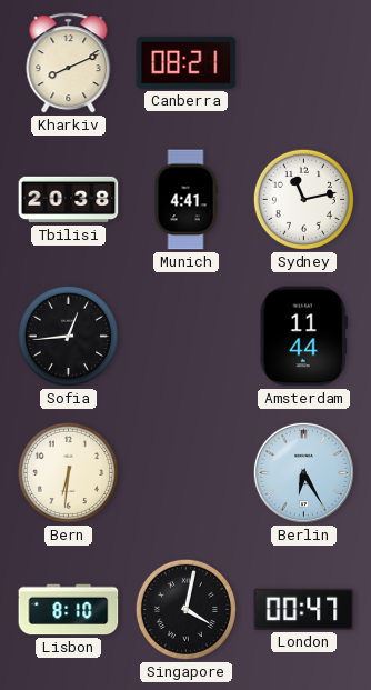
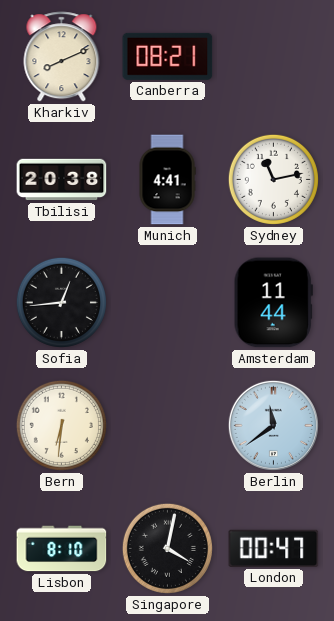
Berlin: 6:25 -> 11:39
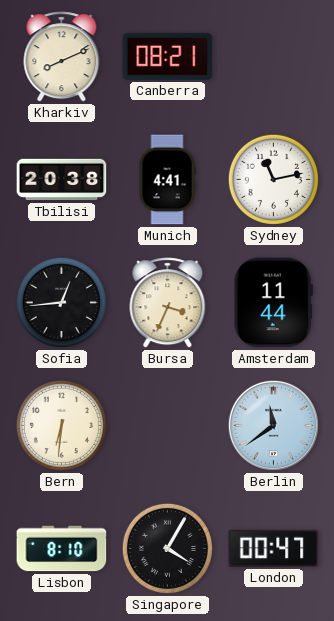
Bursa: none -> 3:34
Singapore: 4:02 -> 4:05
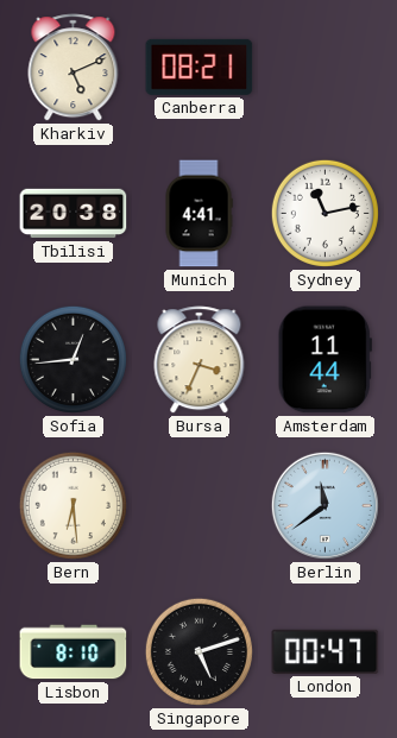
Kharkiv: 8:11 -> 5:11
Bern: 6:31 -> 6:29
Singapore: 4:05 -> 5:12
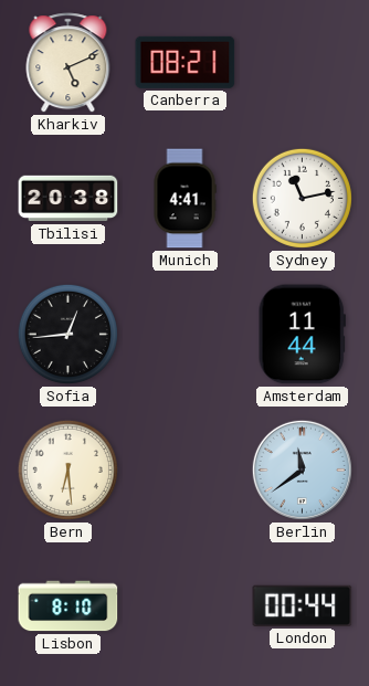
Bursa: 3:34 -> none
Singapore: 5:12 -> none
London: 00:47 -> 00:44
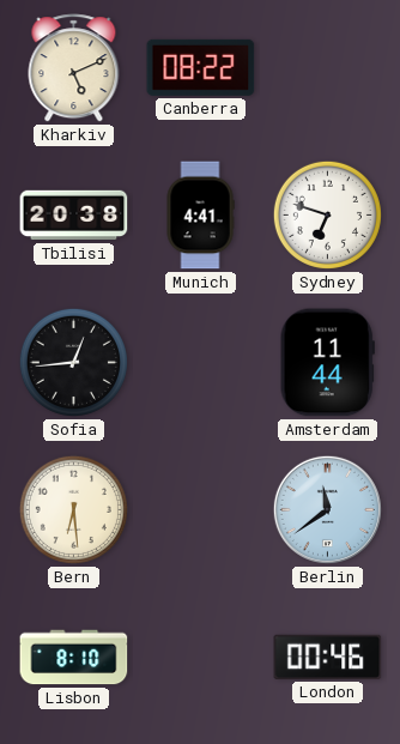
Canberra: 08:21 -> 08:22
Sydney: 11:13 -> 6:48
London: 00:44 -> 00:46
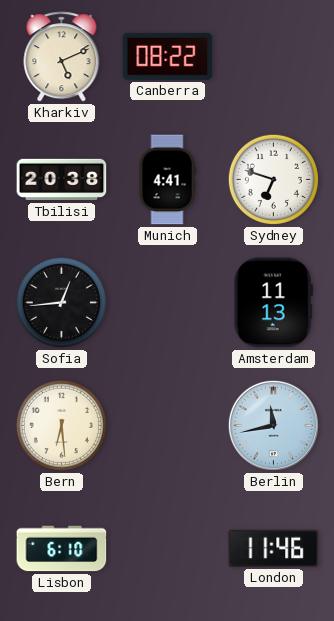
Amsterdam: 11:44 -> 11:13
Berlin: 11:39 -> 11:43
Lisbon: 8:10 -> 6:10
London: 00:46 -> 11:46
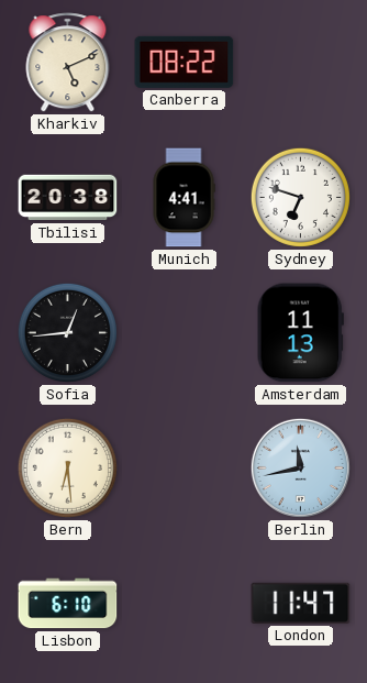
London: 11:46 -> 11:47
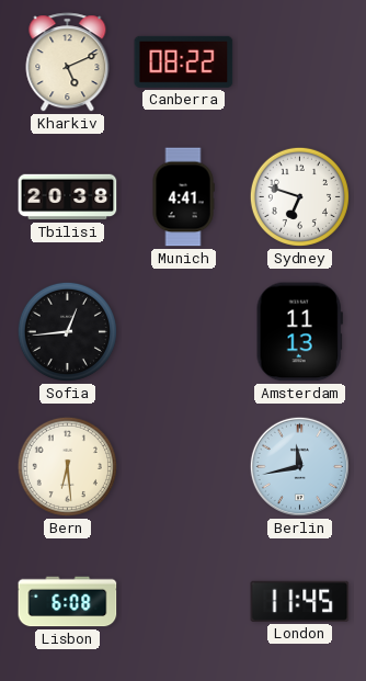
Lisbon: 6:10 -> 6:08
London: 11:47 -> 11:45
